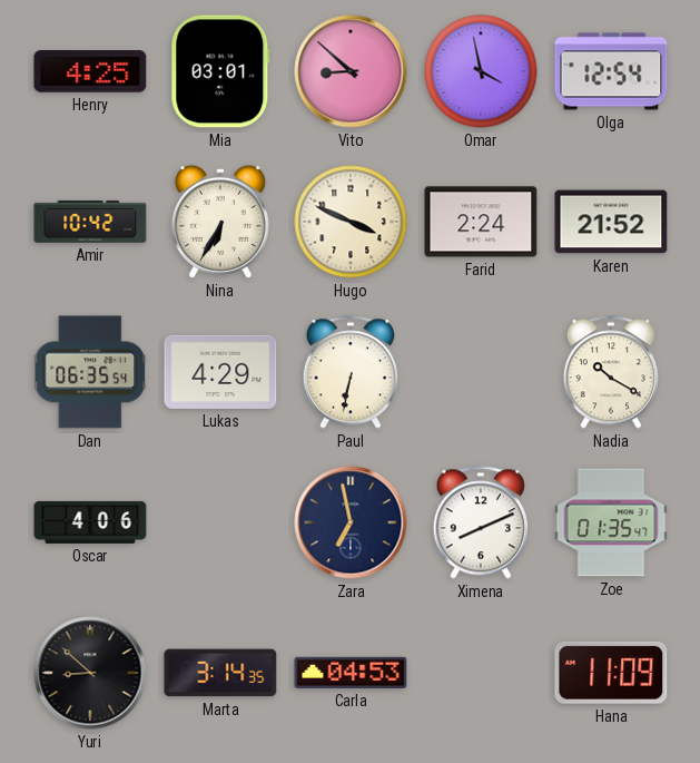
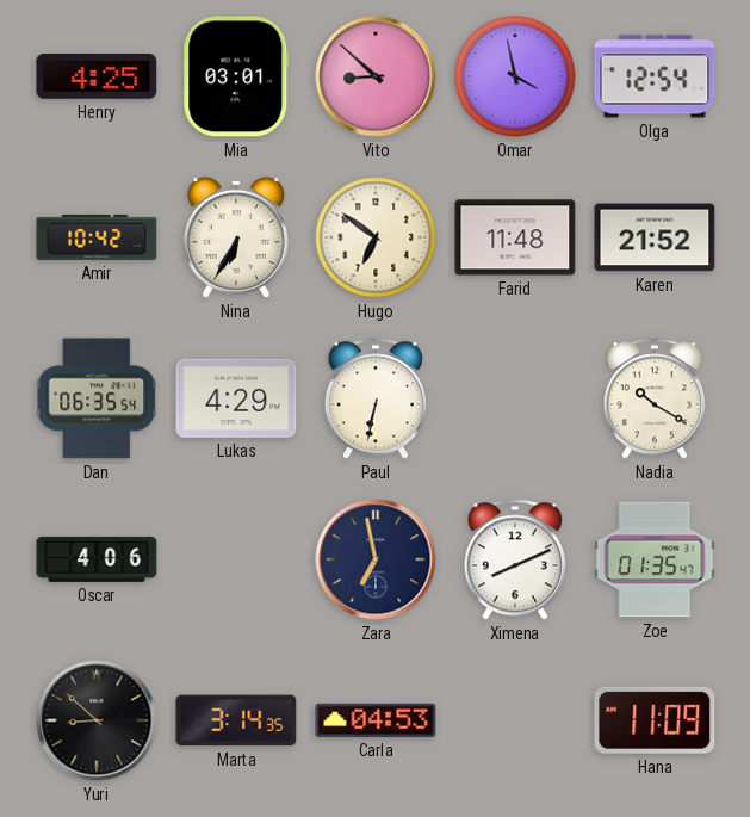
Hugo: 3:49 -> 6:51
Farid: 2:24 -> 11:48
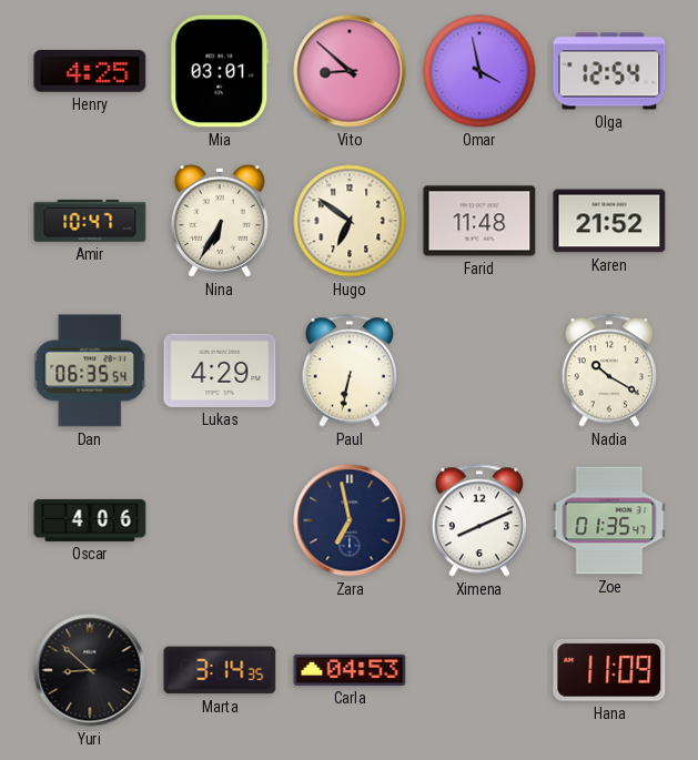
Amir: 10:42 -> 10:47
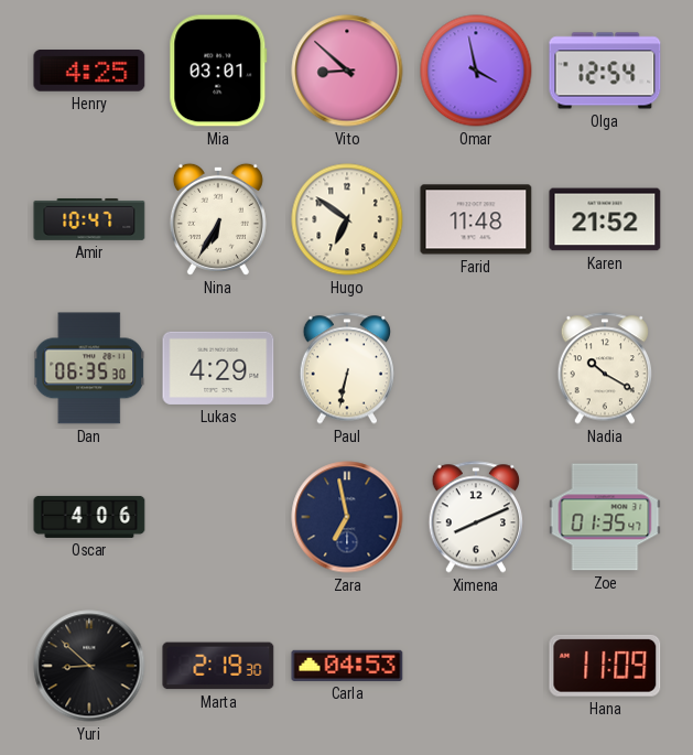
Dan: 06:35:54 -> 06:35:30
Marta: 3:14 -> 2:19
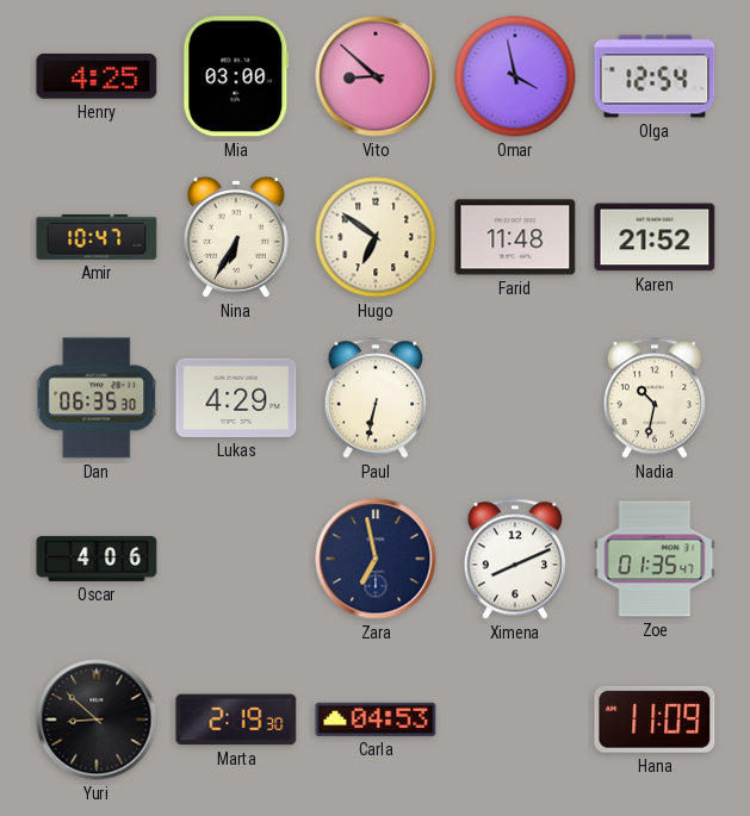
Mia: 03:01 -> 03:00
Nadia: 10:20 -> 10:32
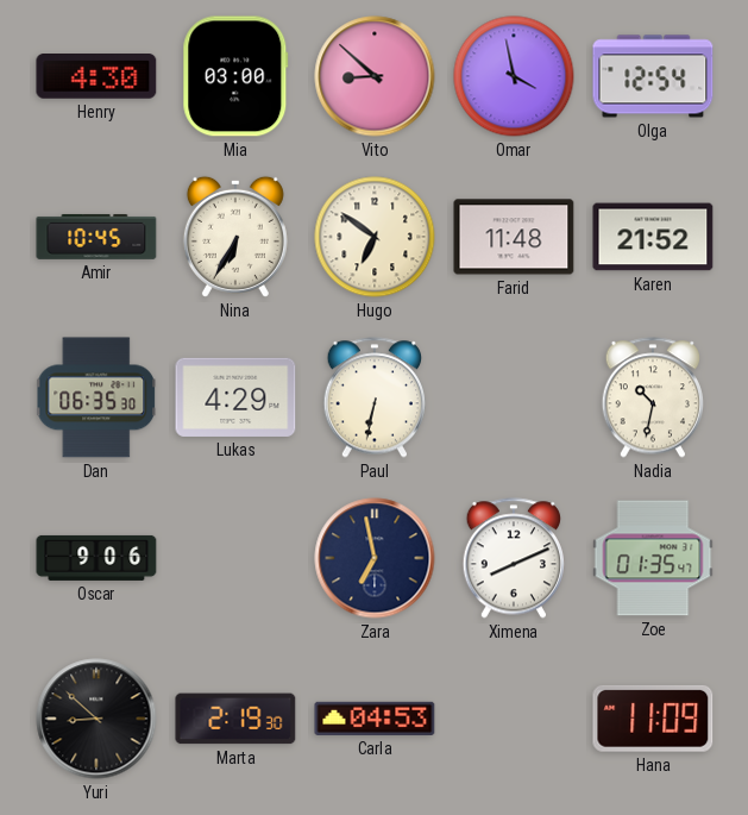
Henry: 4:25 -> 4:30
Amir: 10:47 -> 10:45
Oscar: 4:06 -> 9:06
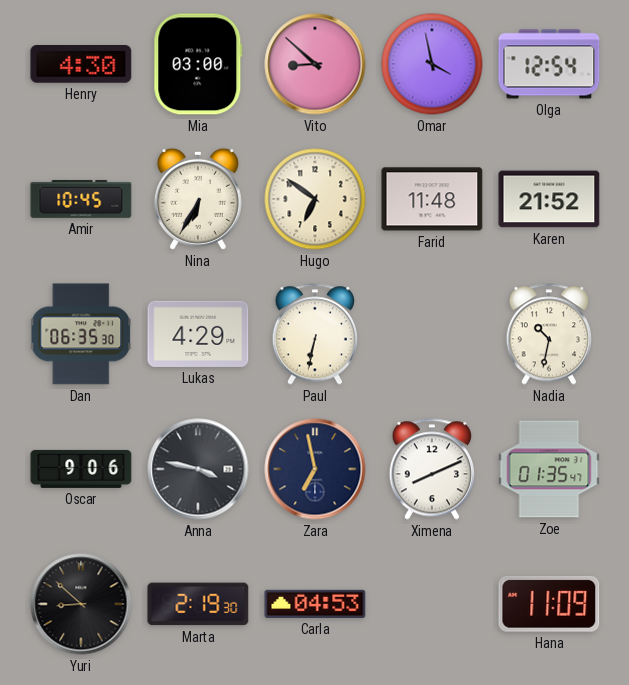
Anna: none -> 3:47
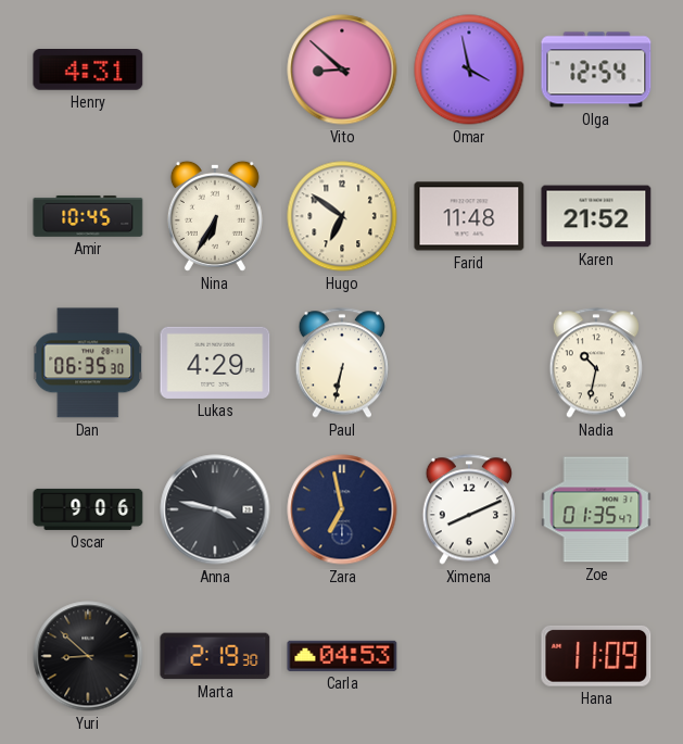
Henry: 4:30 -> 4:31
Mia: 03:00 -> none
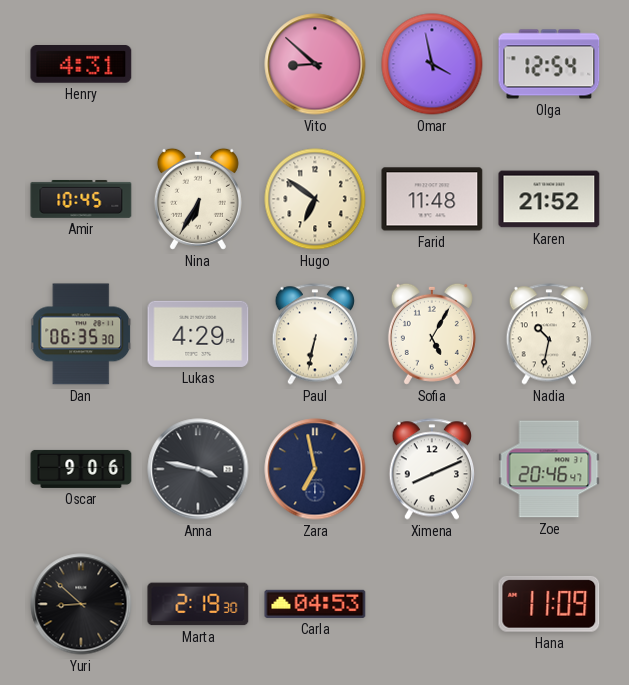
Sofia: none -> 5:05
Zoe: 01:35 -> 20:46
